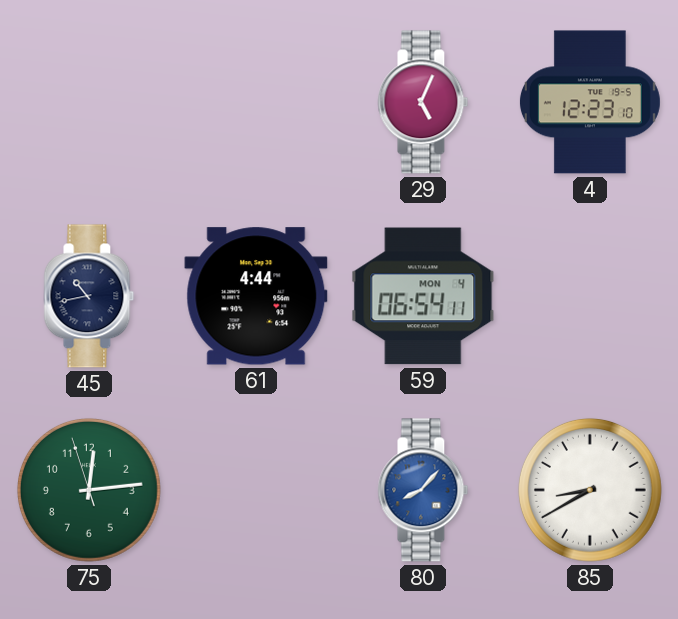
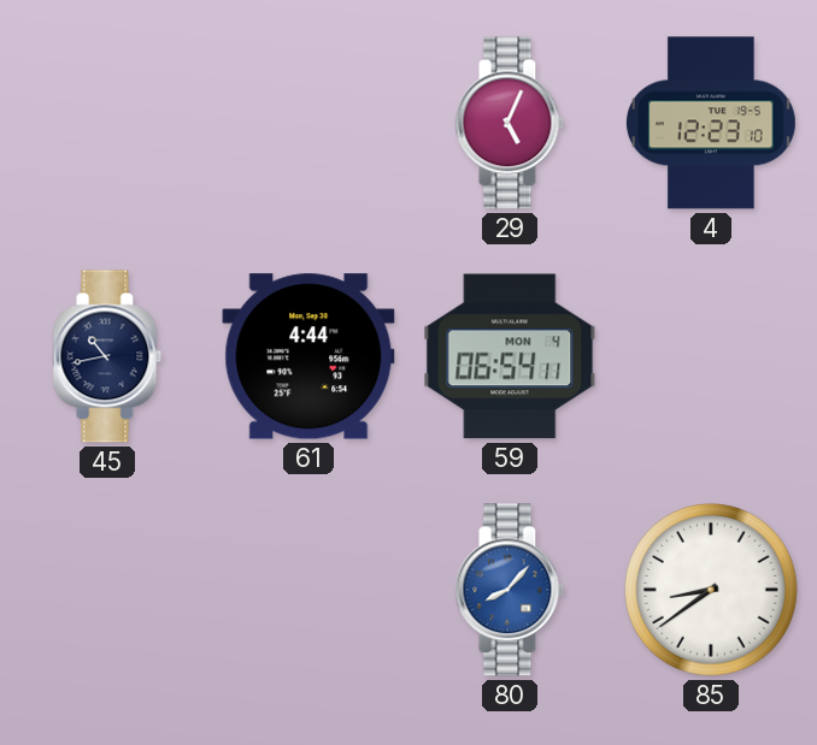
75: 12:13 -> none
85: 8:40 -> 8:39
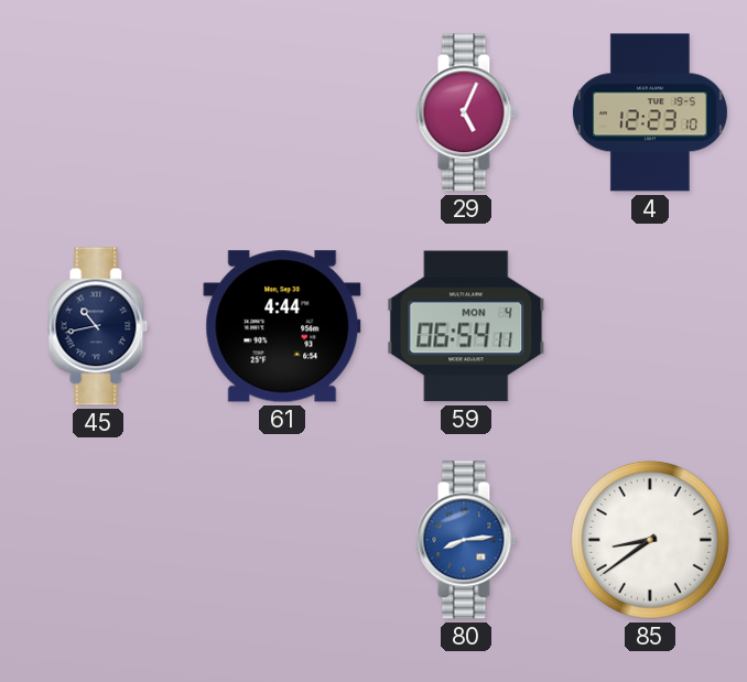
80: 8:07 -> 8:14
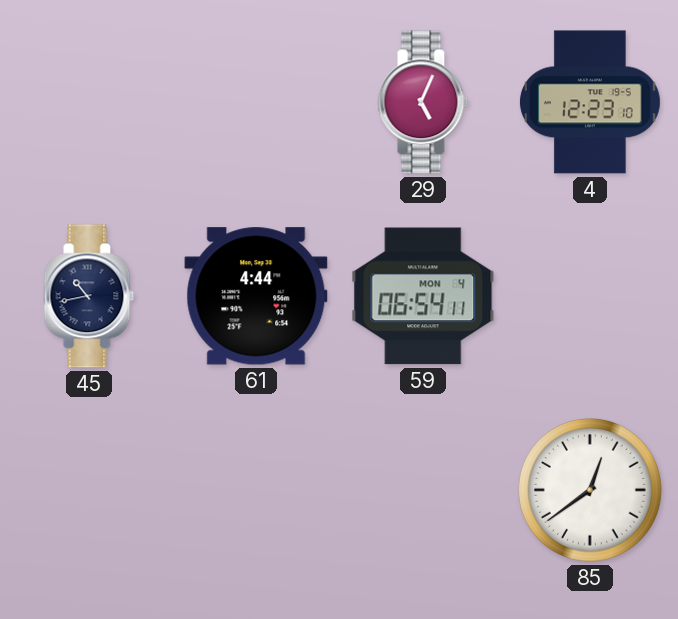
80: 8:14 -> none
85: 8:39 -> 12:39
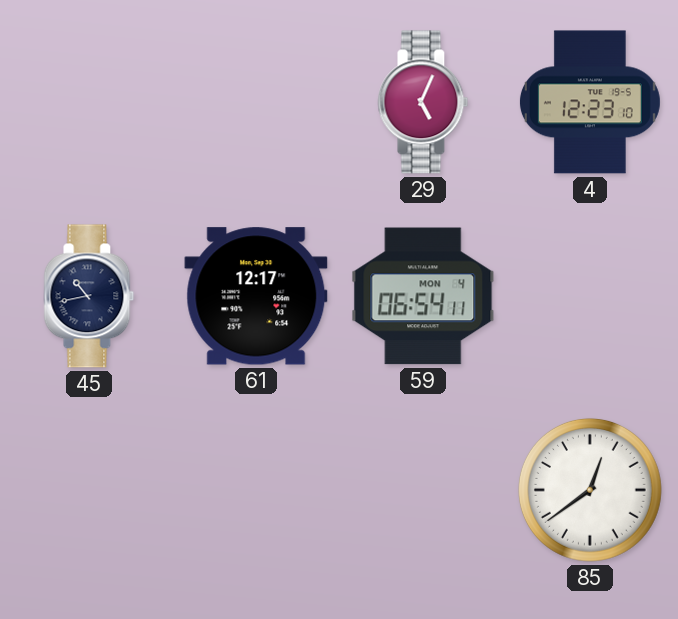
61: 4:44 -> 12:17
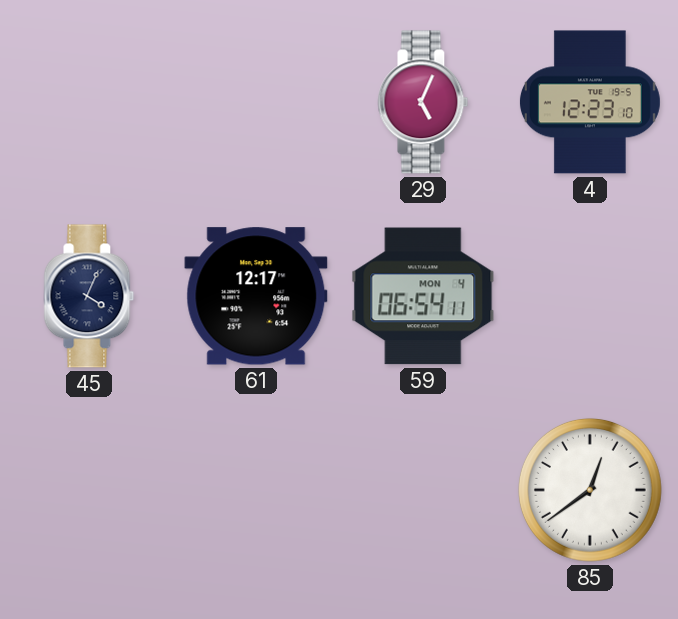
45: 10:43 -> 4:04
